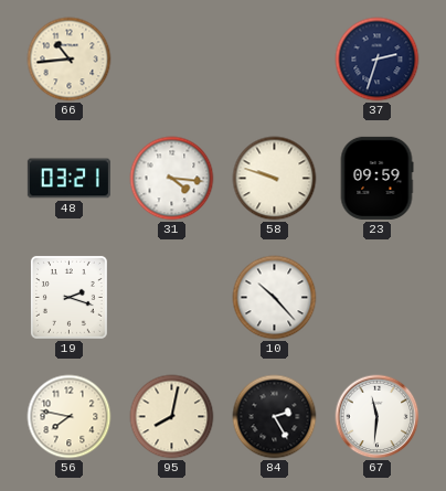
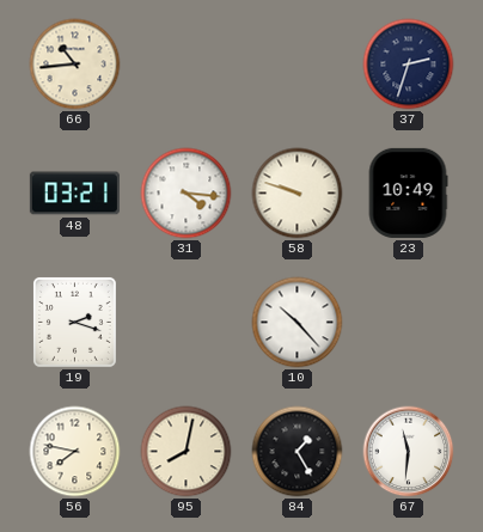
23: 09:59 -> 10:49
84: 2:25 -> 1:25
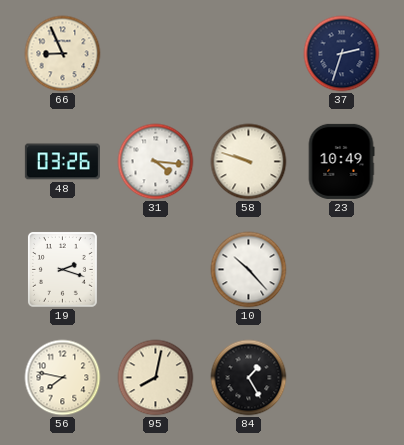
66: 10:44 -> 8:56
48: 03:21 -> 03:26
67: 11:31 -> none
